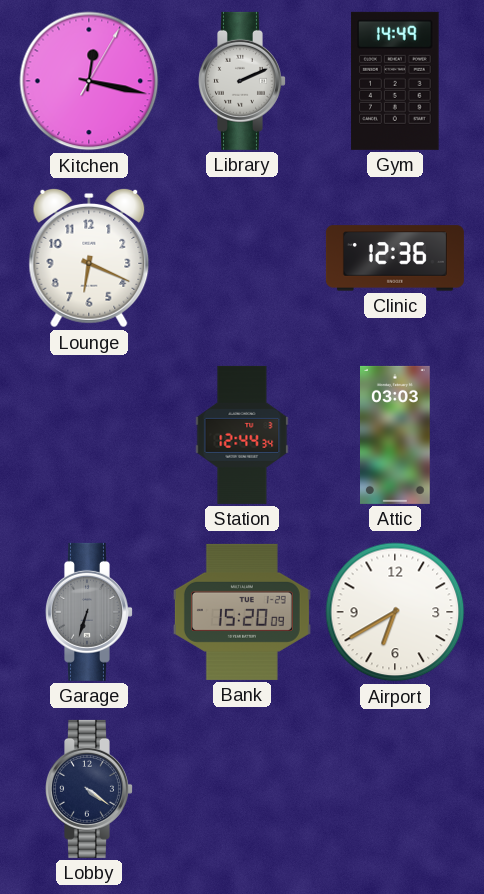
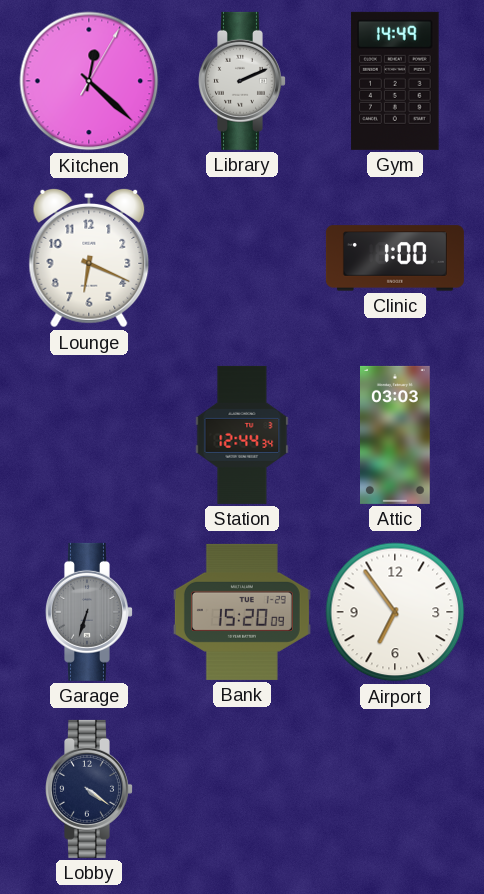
Kitchen: 12:17 -> 12:22
Clinic: 12:36 -> 1:00
Airport: 6:40 -> 6:54
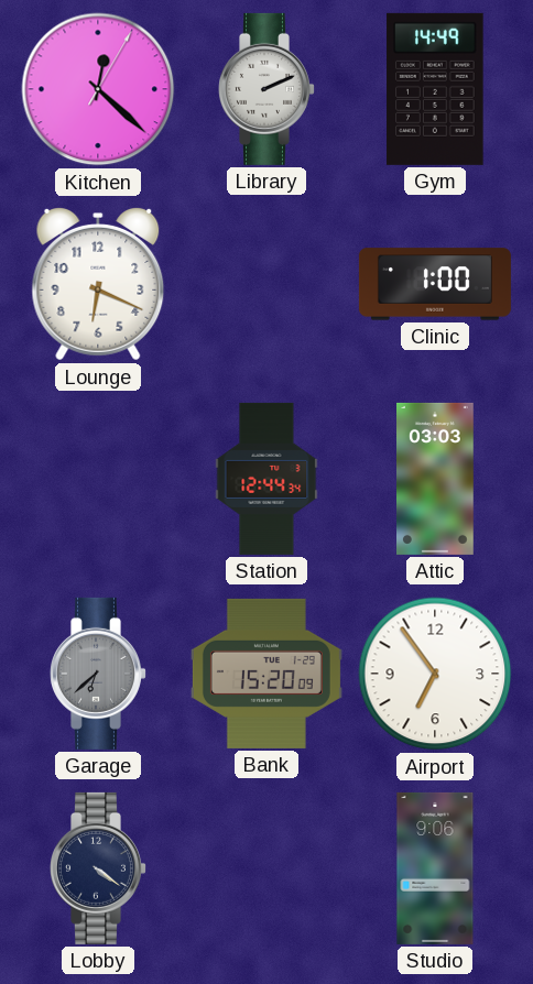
Garage: 6:33 -> 6:38
Studio: none -> 9:06
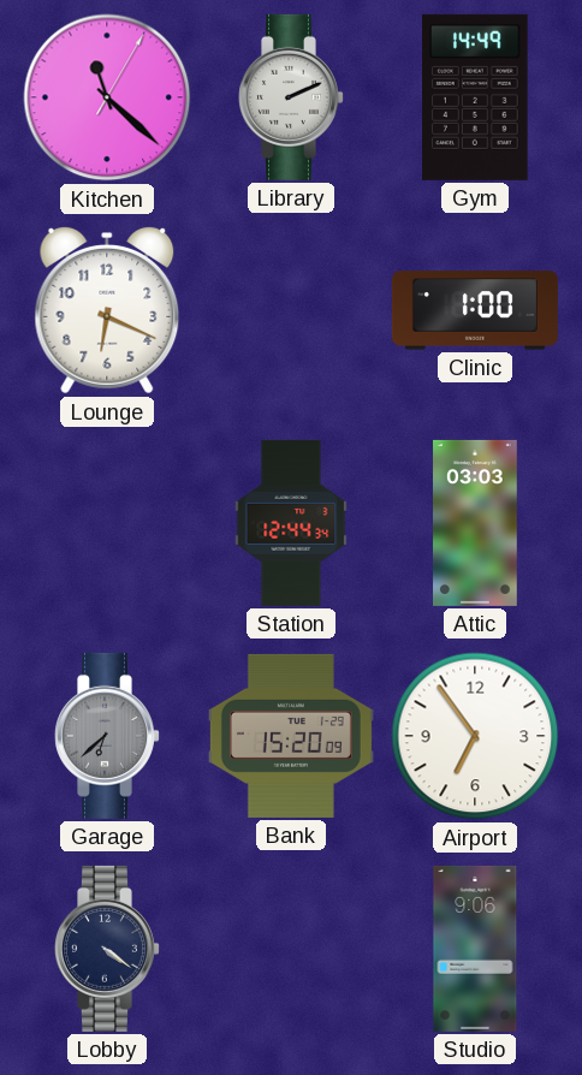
Kitchen: 12:22 -> 11:22
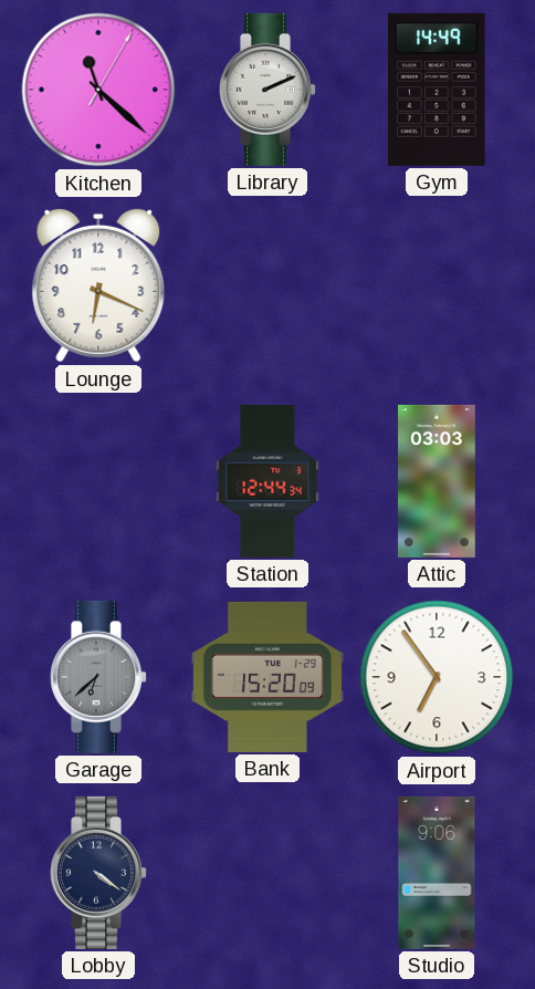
Clinic: 1:00 -> none
